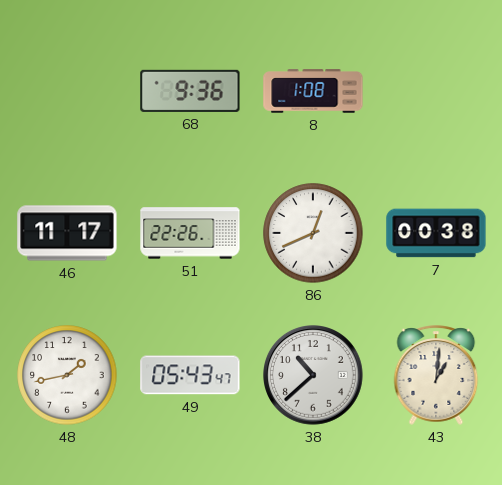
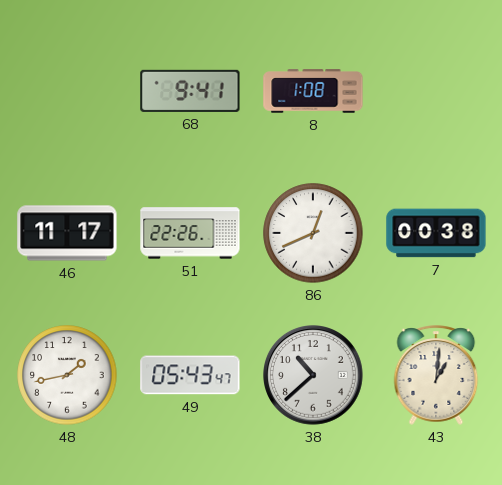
68: 9:36 -> 9:41
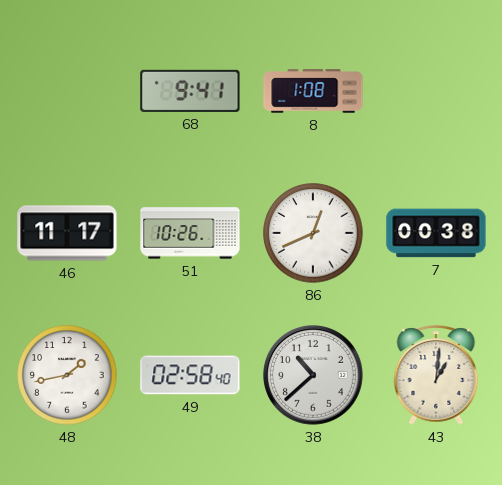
51: 22:26 -> 10:26
49: 05:43 -> 02:58
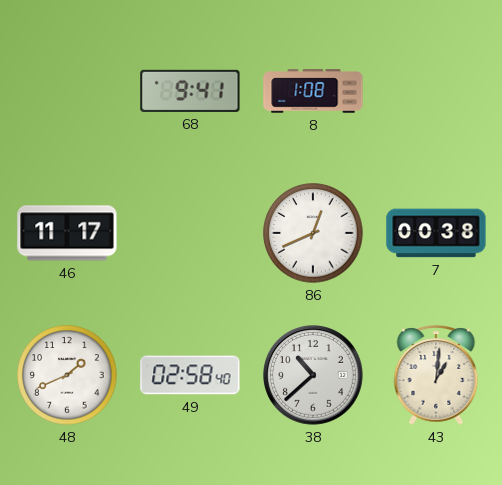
51: 10:26 -> none
48: 1:43 -> 1:41
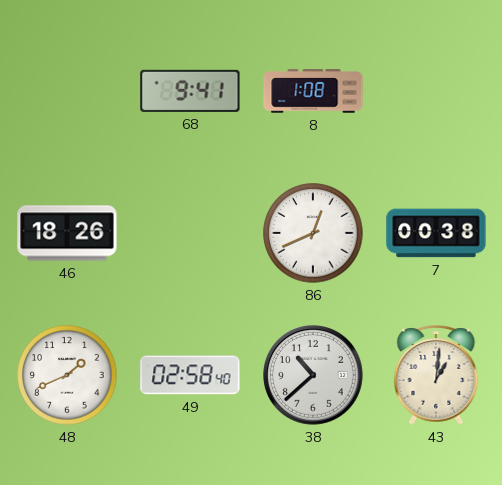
46: 11:17 -> 18:26
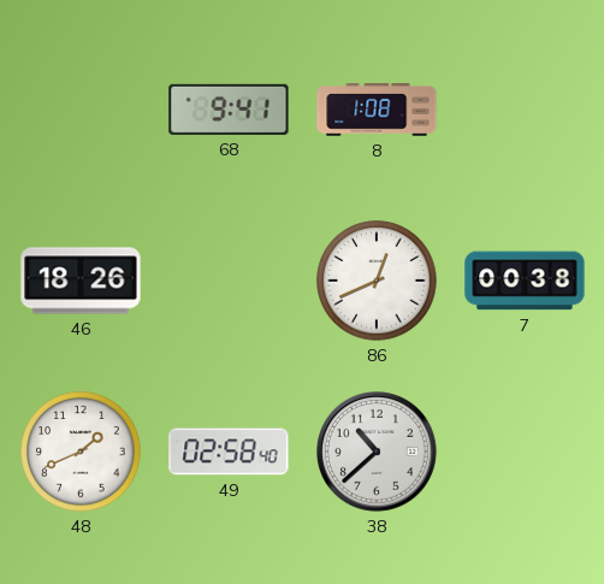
43: 1:01 -> none
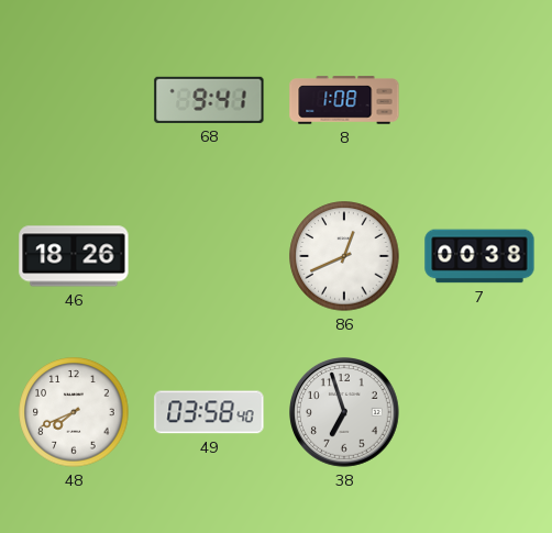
48: 1:41 -> 7:41
49: 02:58 -> 03:58
38: 10:38 -> 6:57
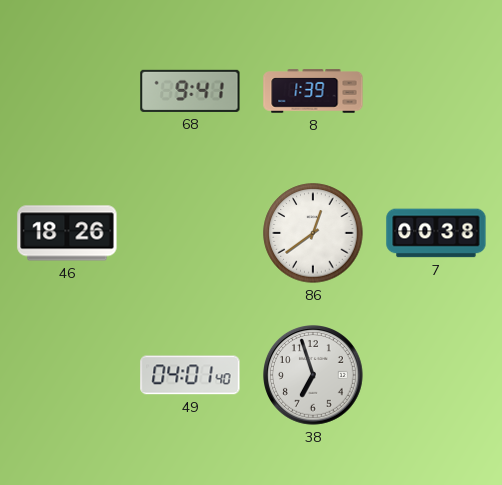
8: 1:08 -> 1:39
86: 12:41 -> 12:39
48: 7:41 -> none
49: 03:58 -> 04:01
